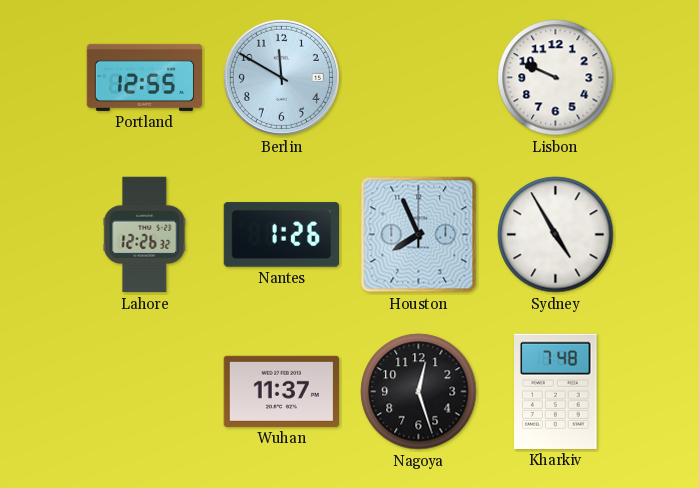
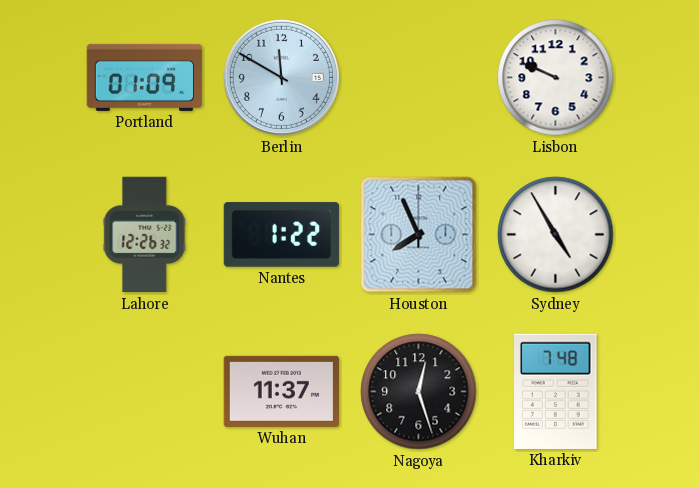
Portland: 12:55 -> 01:09
Nantes: 1:26 -> 1:22
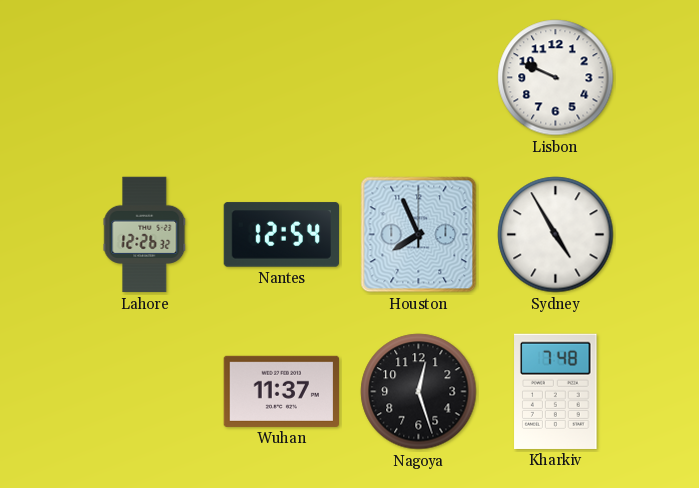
Portland: 01:09 -> none
Berlin: 11:50 -> none
Nantes: 1:22 -> 12:54
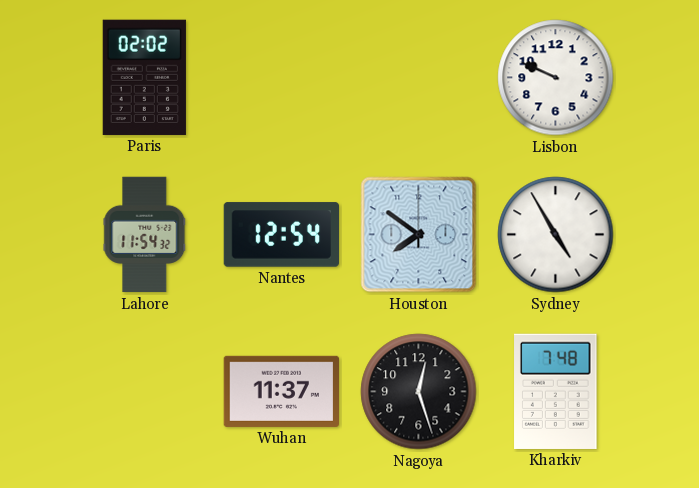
Paris: none -> 02:02
Lahore: 12:26 -> 11:54
Houston: 7:56 -> 7:51
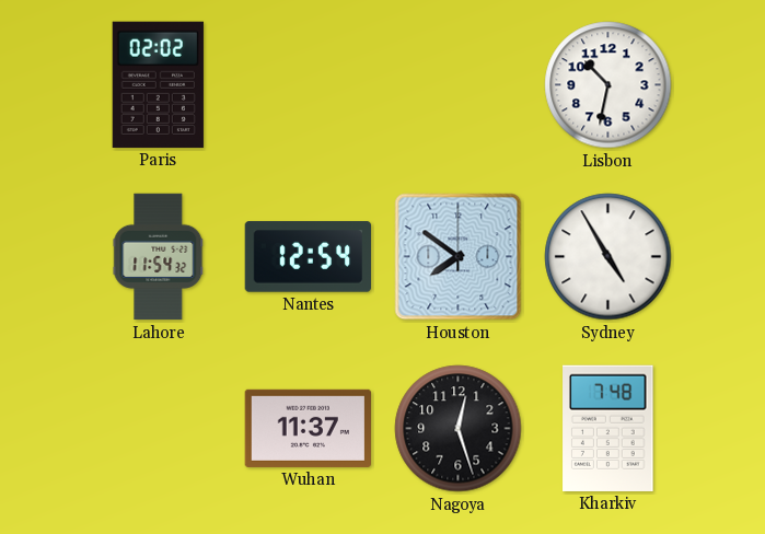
Lisbon: 9:49 -> 10:32
